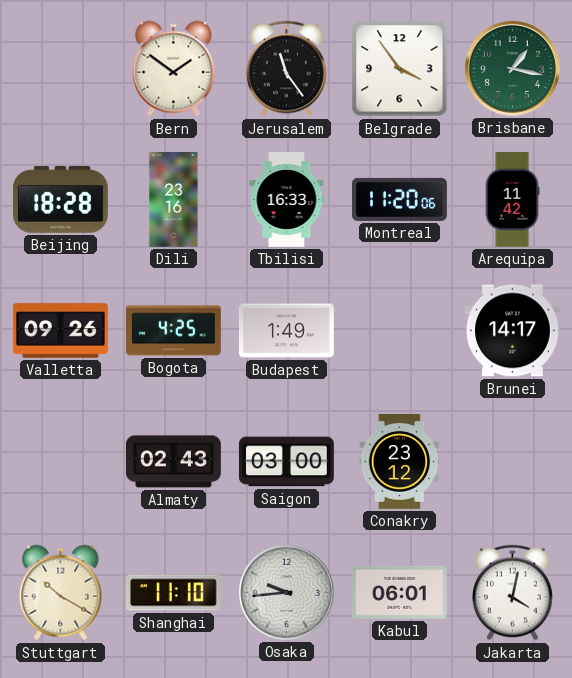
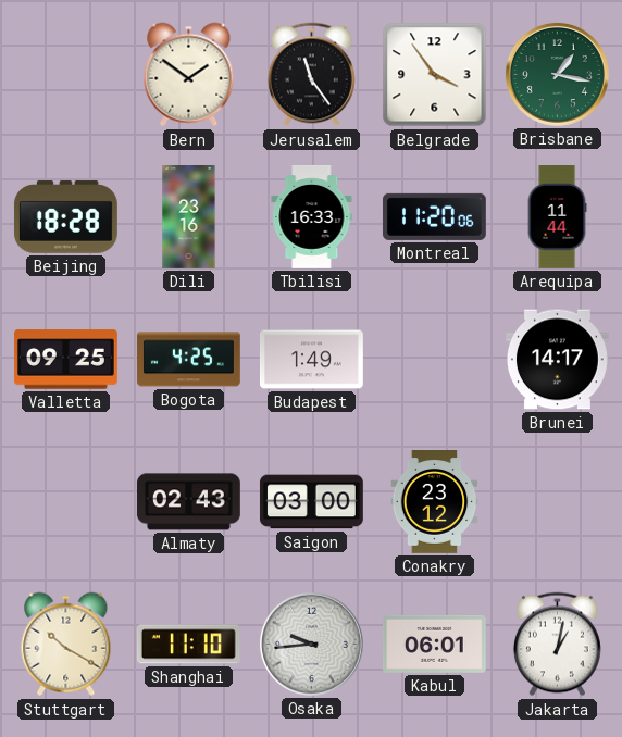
Arequipa: 11:42 -> 11:44
Valletta: 09:26 -> 09:25
Jakarta: 4:02 -> 1:02
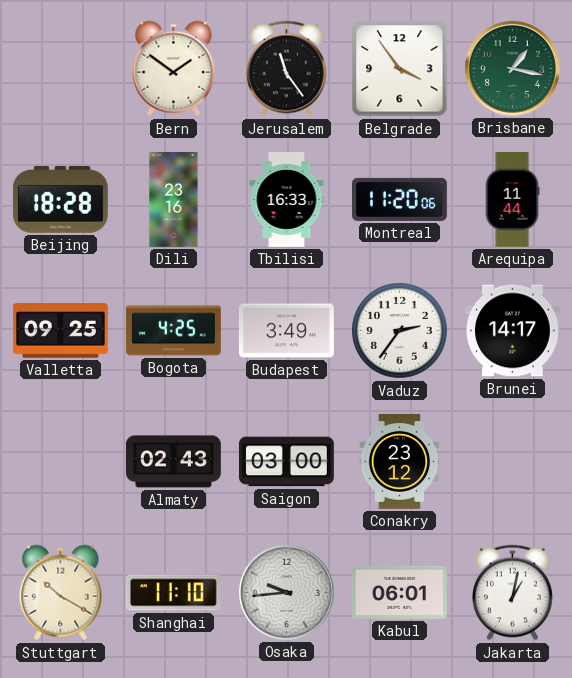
Budapest: 1:49 -> 3:49
Vaduz: none -> 2:36
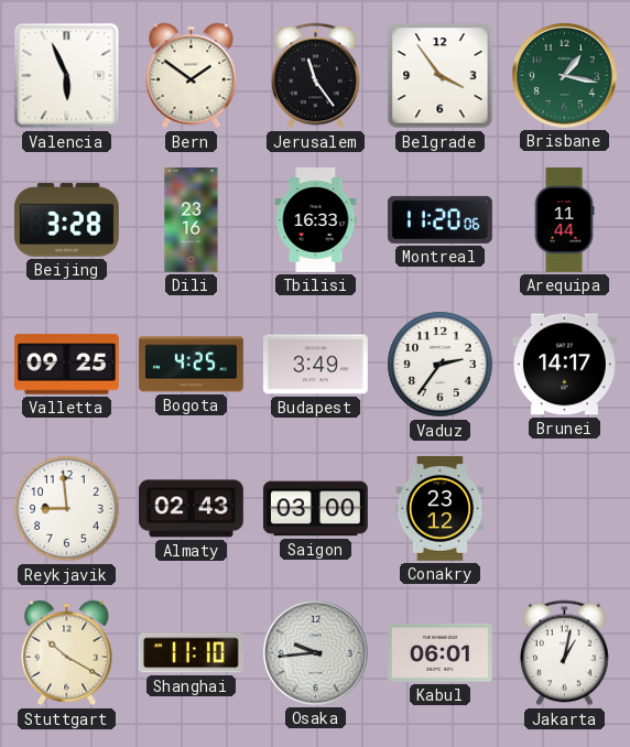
Valencia: none -> 5:56
Beijing: 18:28 -> 3:28
Reykjavik: none -> 8:59
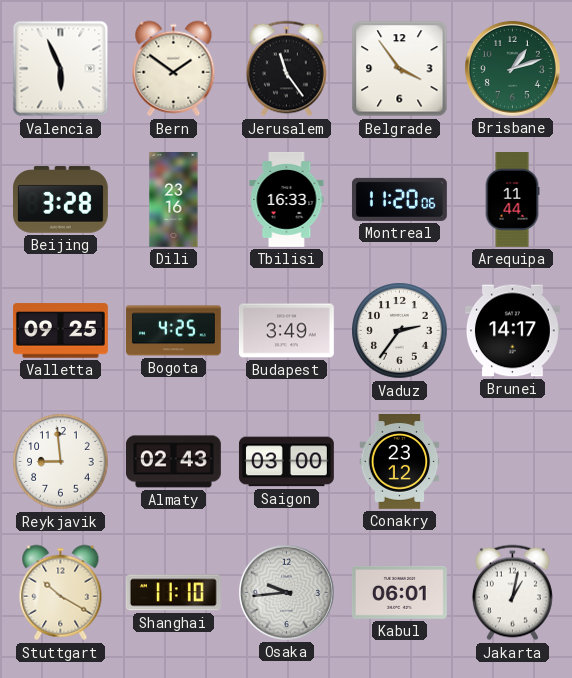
Brisbane: 1:17 -> 1:12
